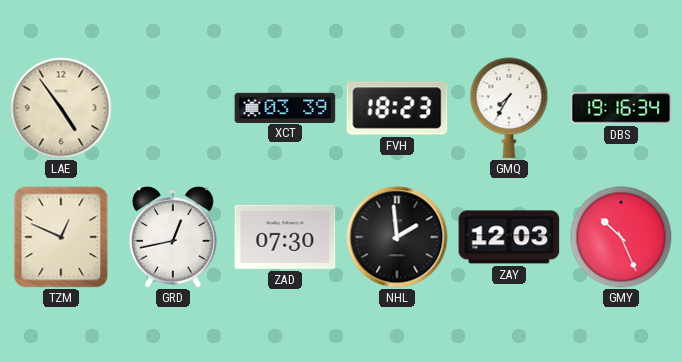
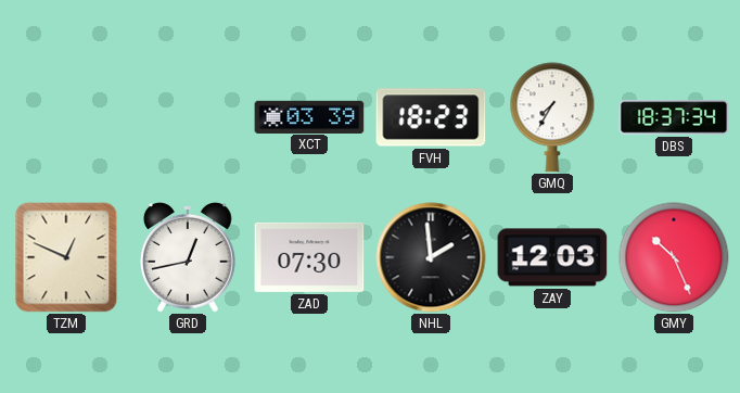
LAE: 4:54 -> none
DBS: 19:16 -> 18:37
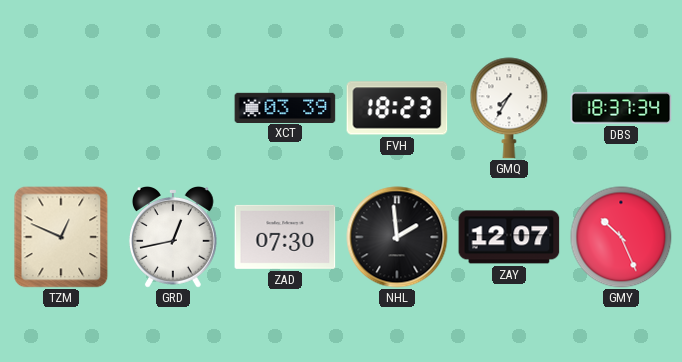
ZAY: 12:03 -> 12:07
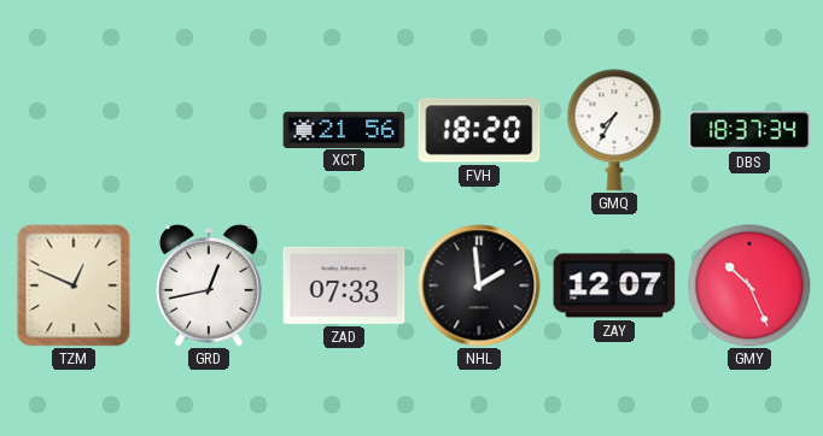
XCT: 03:39 -> 21:56
FVH: 18:23 -> 18:20
ZAD: 07:30 -> 07:33
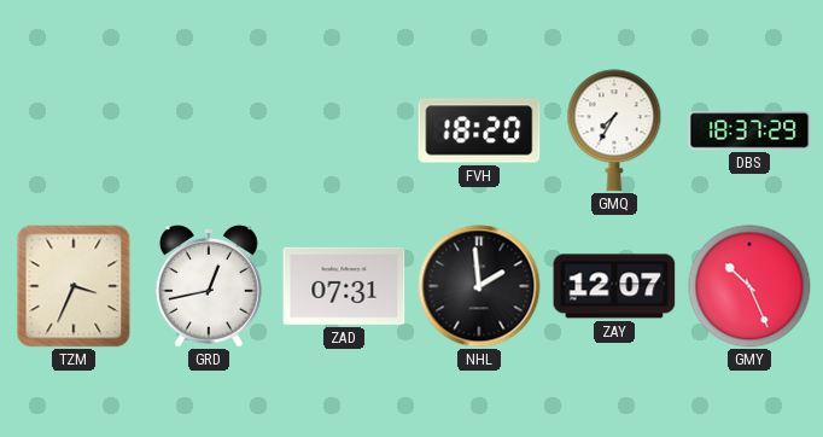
XCT: 21:56 -> none
DBS: 18:37:34 -> 18:37:29
TZM: 12:49 -> 3:34
ZAD: 07:33 -> 07:31
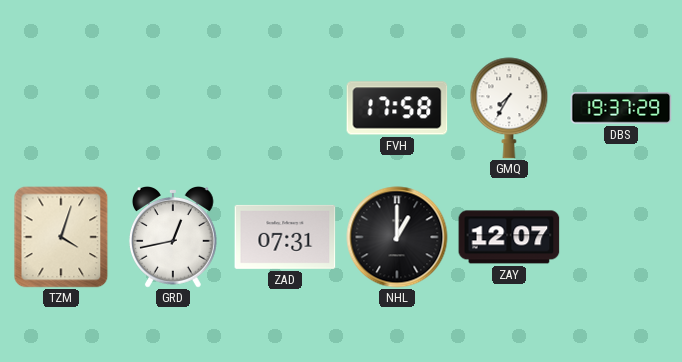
FVH: 18:20 -> 17:58
DBS: 18:37 -> 19:37
TZM: 3:34 -> 4:03
NHL: 1:59 -> 1:00
GMY: 10:26 -> none
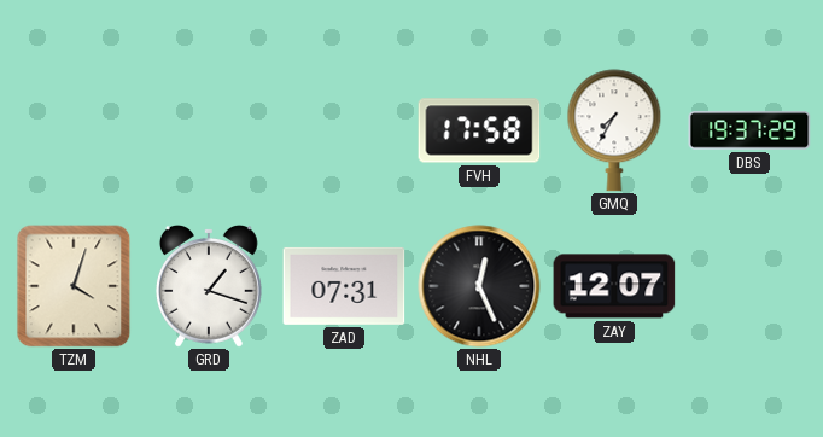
GRD: 12:43 -> 1:18
NHL: 1:00 -> 12:26
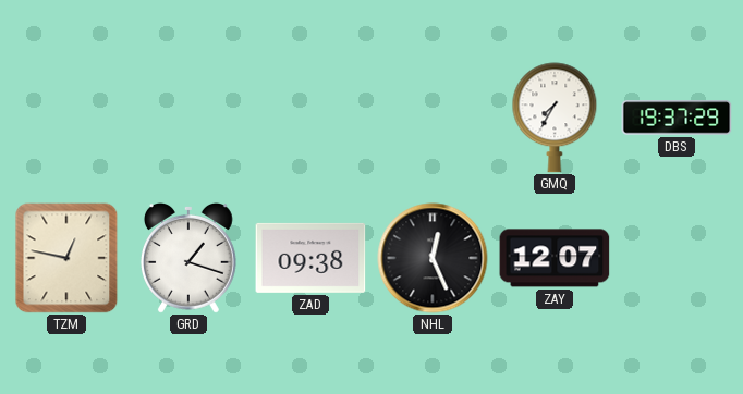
FVH: 17:58 -> none
TZM: 4:03 -> 12:47
ZAD: 07:31 -> 09:38
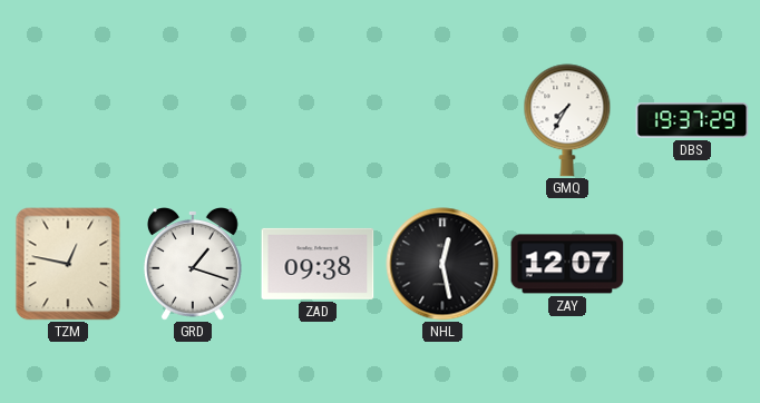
NHL: 12:26 -> 12:28
